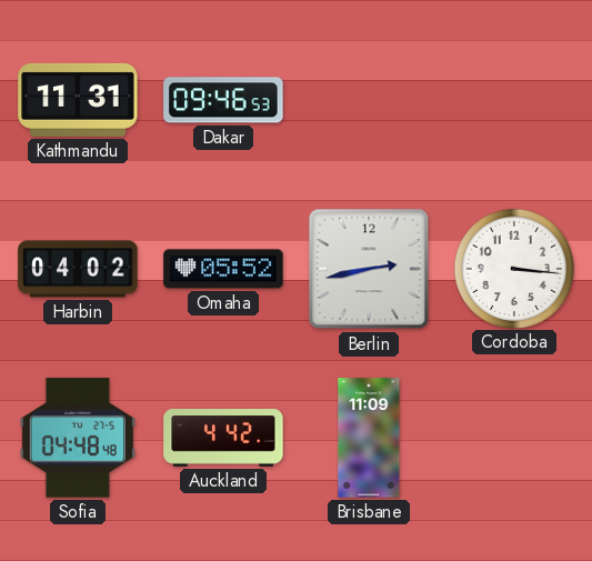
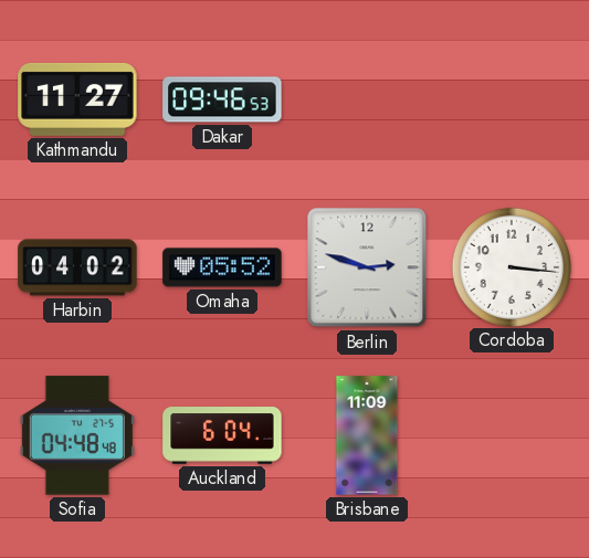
Kathmandu: 11:31 -> 11:27
Berlin: 2:43 -> 2:48
Auckland: 4:42 -> 6:04
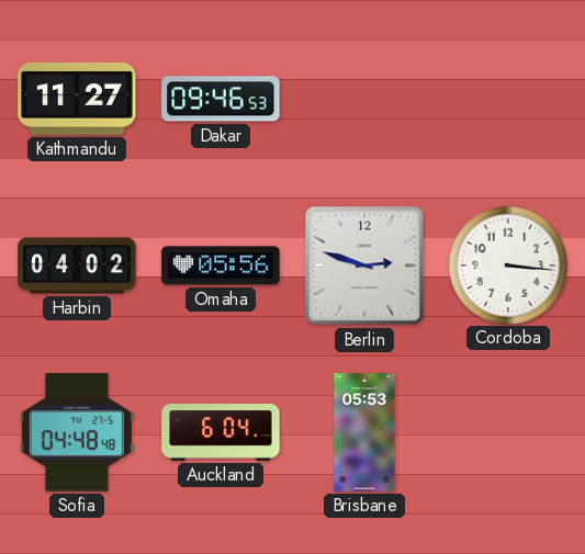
Omaha: 05:52 -> 05:56
Brisbane: 11:09 -> 05:53
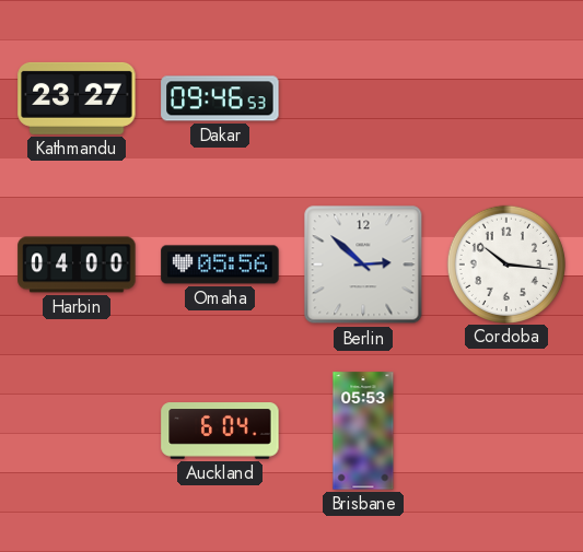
Kathmandu: 11:27 -> 23:27
Harbin: 04:02 -> 04:00
Berlin: 2:48 -> 2:52
Cordoba: 3:16 -> 10:16
Sofia: 04:48 -> none
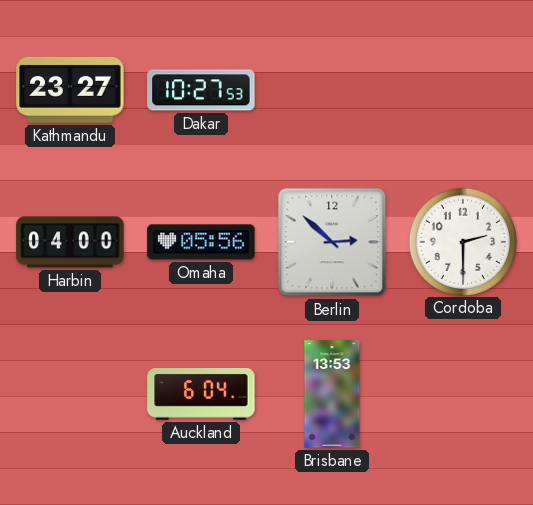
Dakar: 09:46 -> 10:27
Cordoba: 10:16 -> 2:30
Brisbane: 05:53 -> 13:53
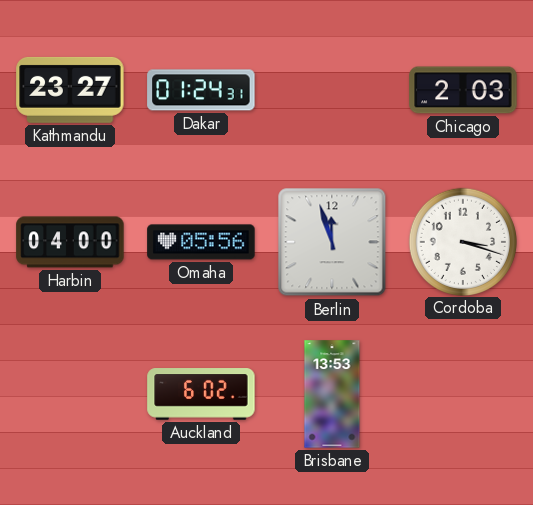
Dakar: 10:27 -> 01:24
Chicago: none -> 2:03
Berlin: 2:52 -> 11:57
Cordoba: 2:30 -> 3:18
Auckland: 6:04 -> 6:02
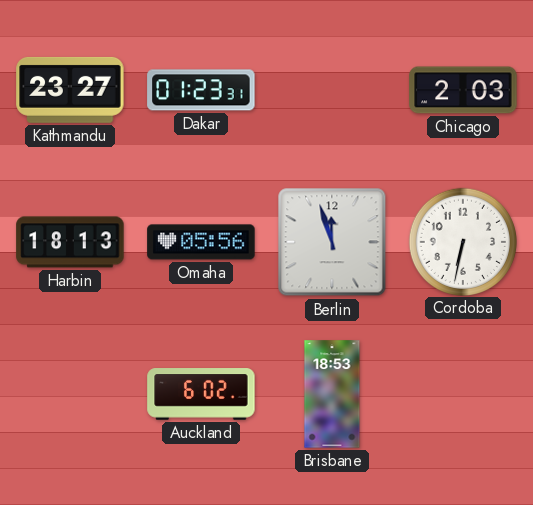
Dakar: 01:24 -> 01:23
Harbin: 04:00 -> 18:13
Cordoba: 3:18 -> 6:32
Brisbane: 13:53 -> 18:53
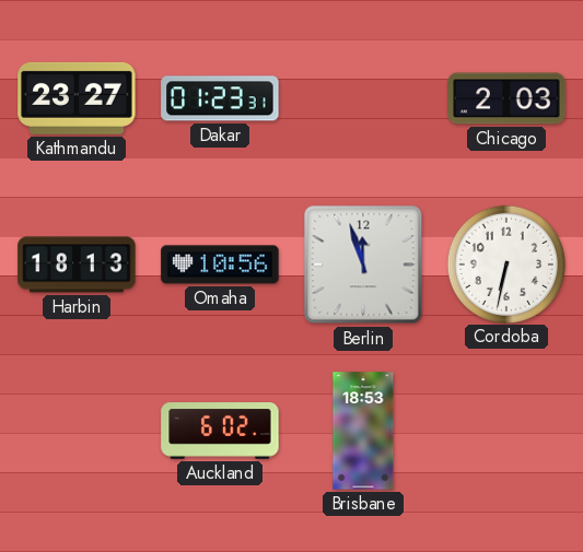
Omaha: 05:56 -> 10:56
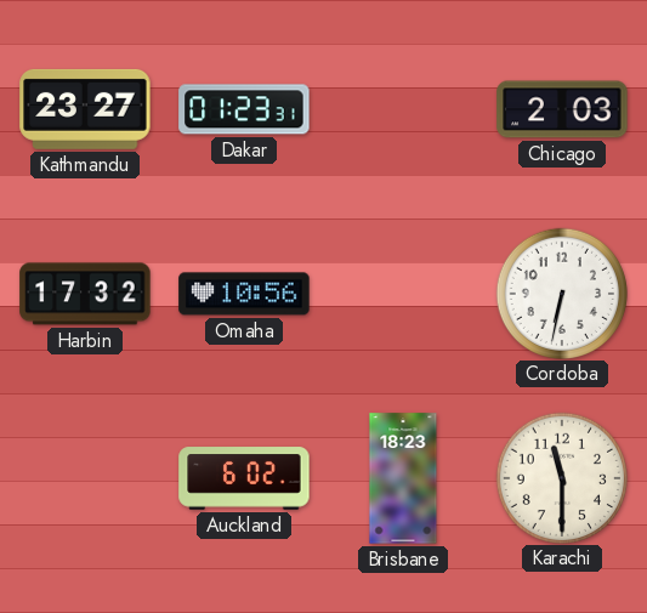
Harbin: 18:13 -> 17:32
Berlin: 11:57 -> none
Brisbane: 18:53 -> 18:23
Karachi: none -> 11:30
